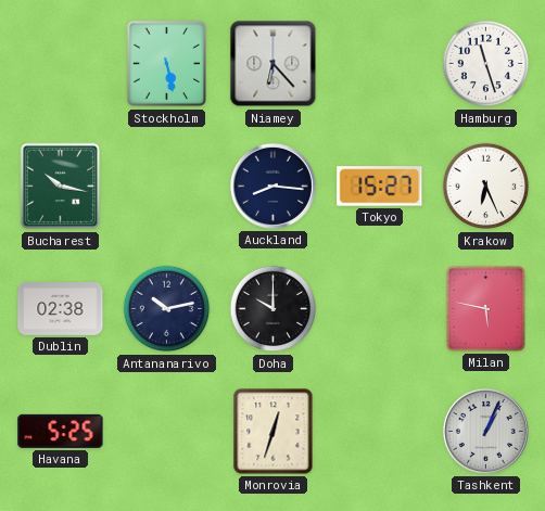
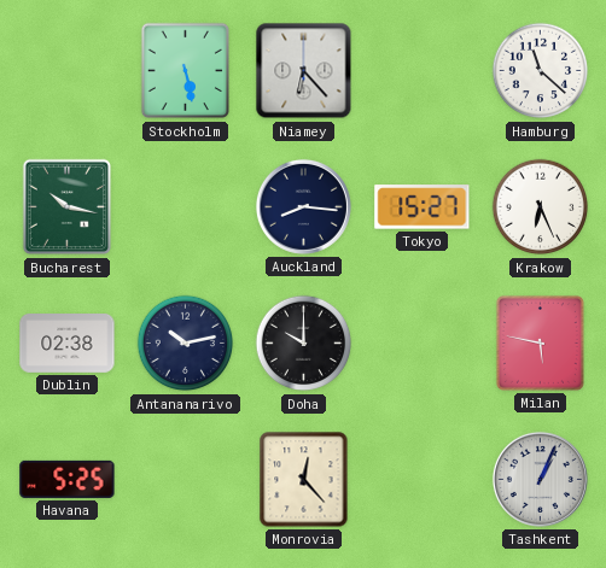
Hamburg: 11:27 -> 11:22
Monrovia: 12:33 -> 12:23
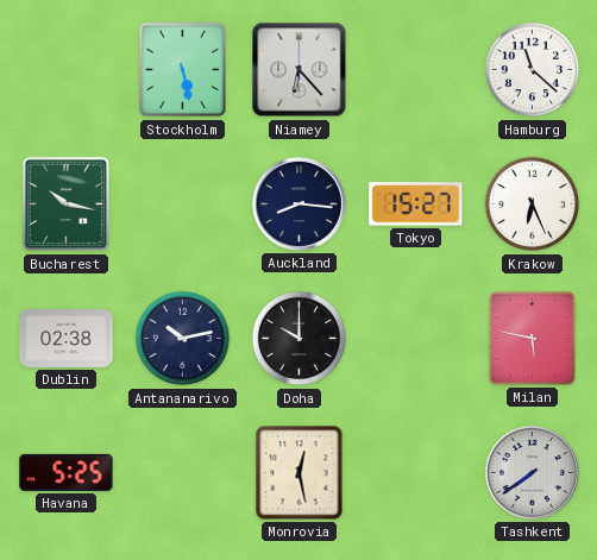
Monrovia: 12:23 -> 12:28
Tashkent: 1:04 -> 7:39
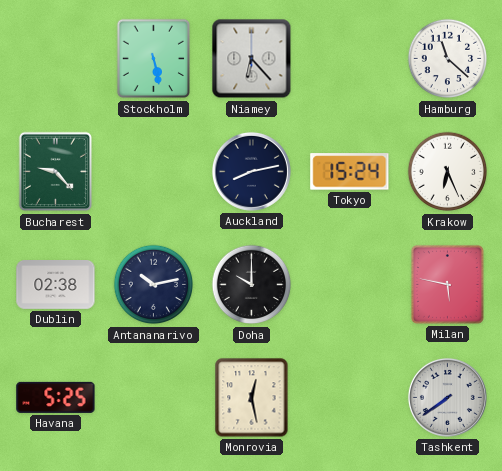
Bucharest: 10:17 -> 9:23
Auckland: 8:16 -> 8:13
Tokyo: 15:27 -> 15:24
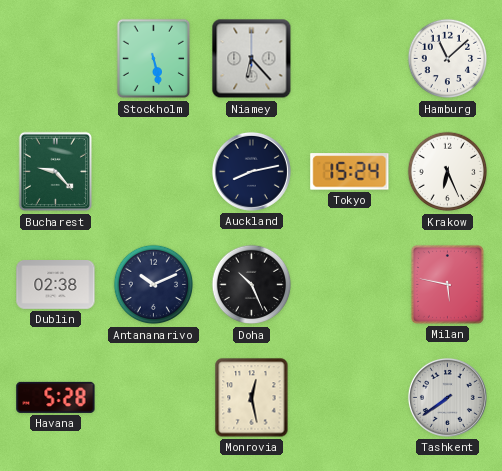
Hamburg: 11:22 -> 11:08
Antananarivo: 10:13 -> 10:11
Doha: 10:00 -> 10:26
Havana: 5:25 -> 5:28
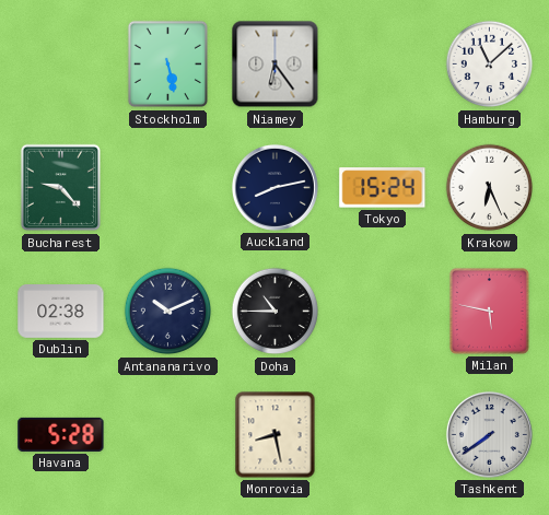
Niamey: 6:23 -> 6:24
Doha: 10:26 -> 10:45
Monrovia: 12:28 -> 8:28
